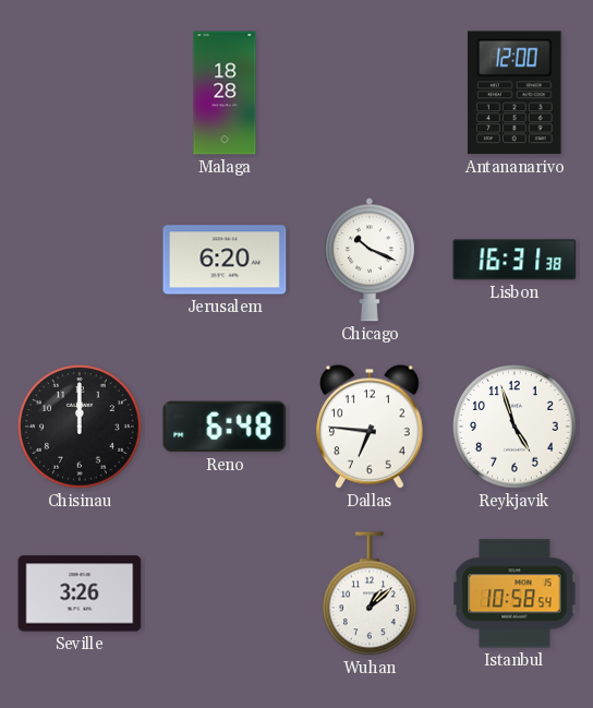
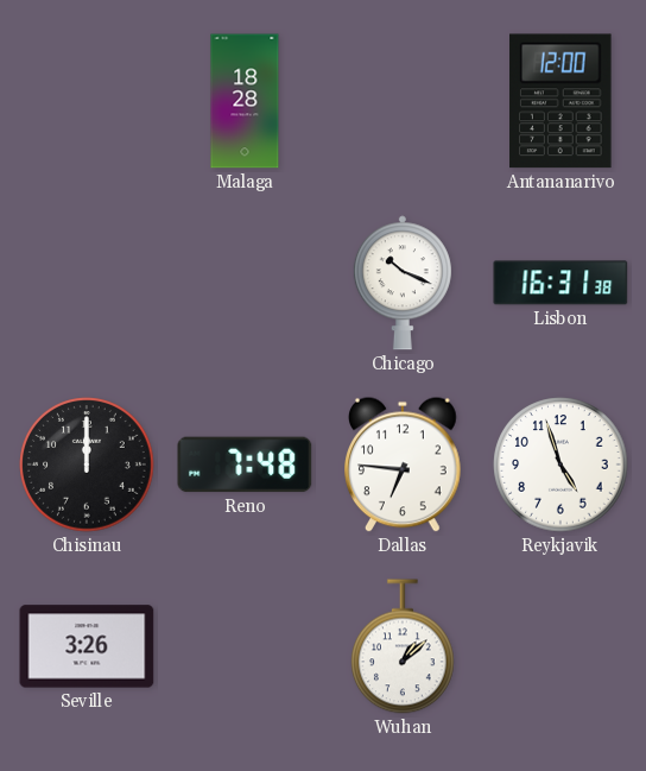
Jerusalem: 6:20 -> none
Reno: 6:48 -> 7:48
Istanbul: 10:58 -> none
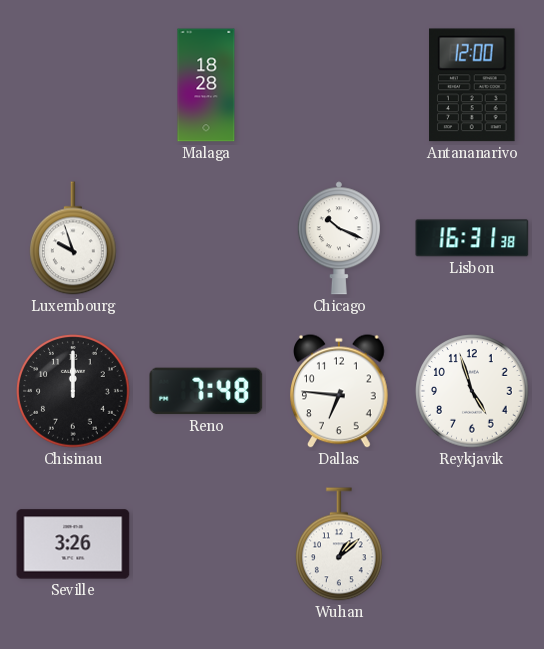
Luxembourg: none -> 9:57
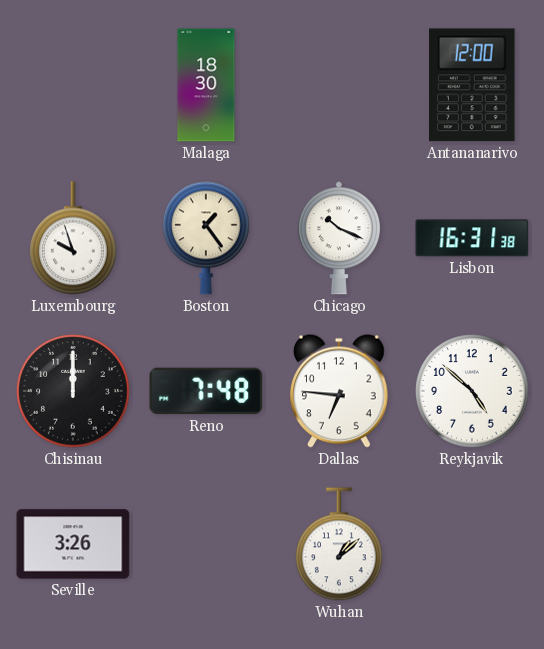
Malaga: 18:28 -> 18:30
Boston: none -> 1:24
Reykjavik: 4:57 -> 4:52
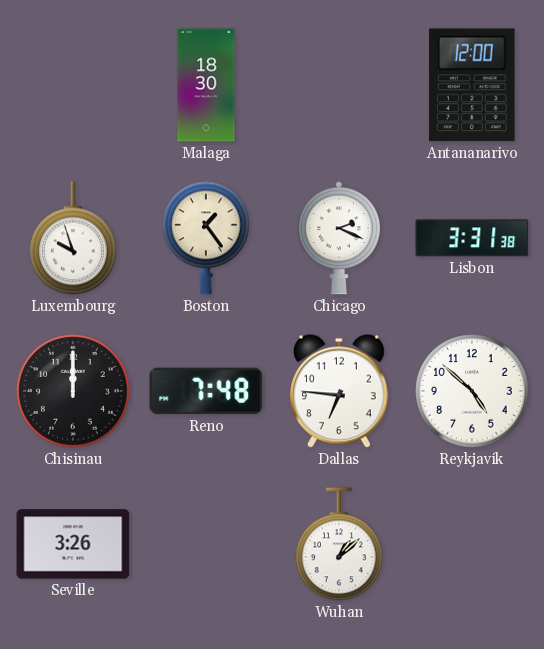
Chicago: 10:19 -> 2:19
Lisbon: 16:31 -> 3:31
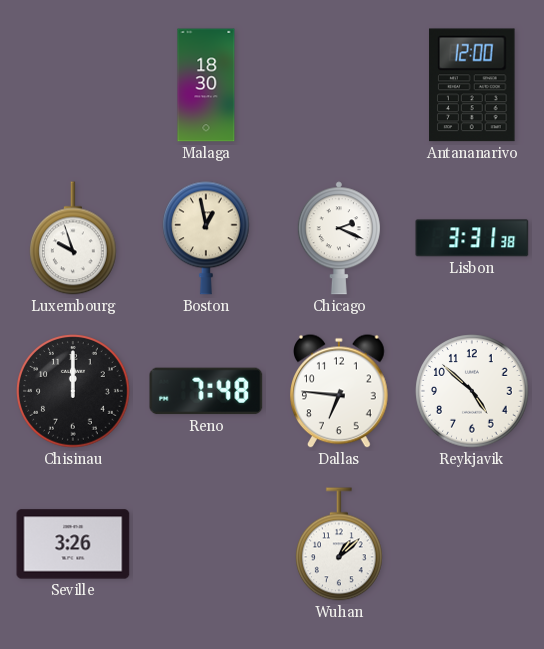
Boston: 1:24 -> 12:58
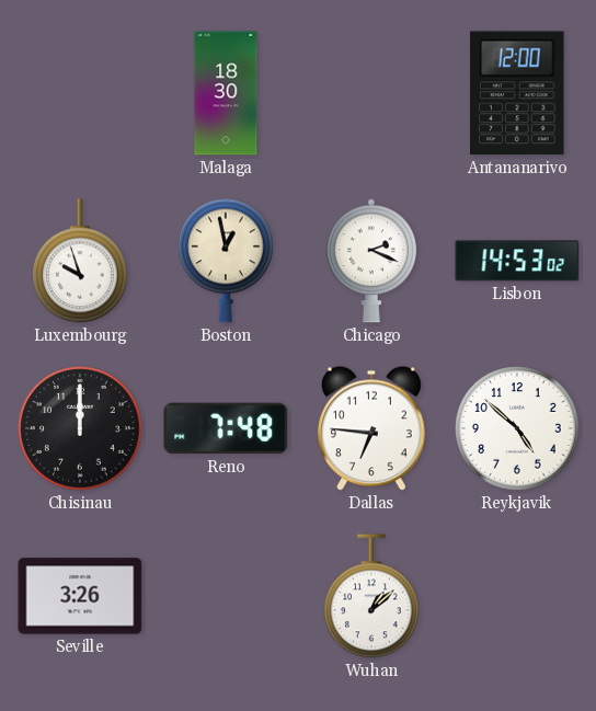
Lisbon: 3:31 -> 14:53
